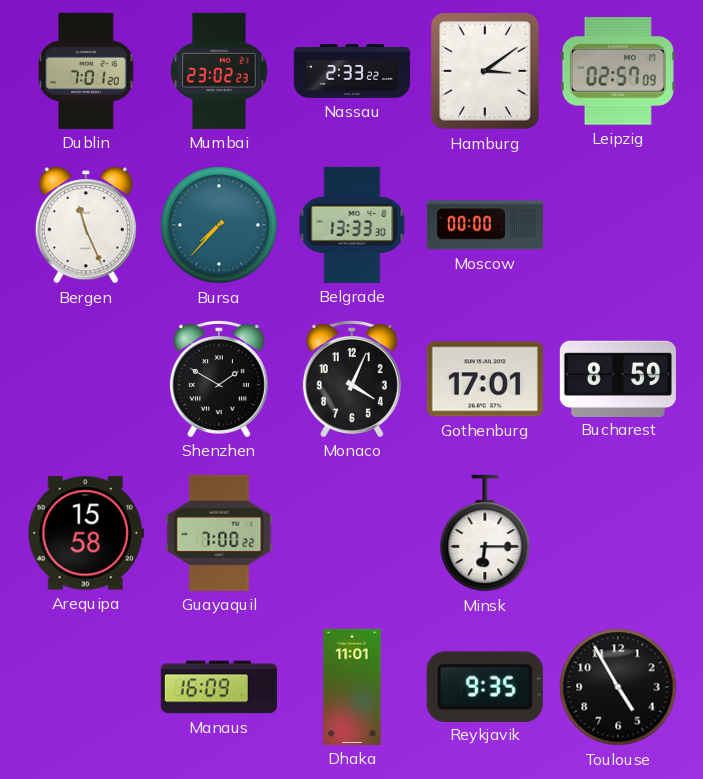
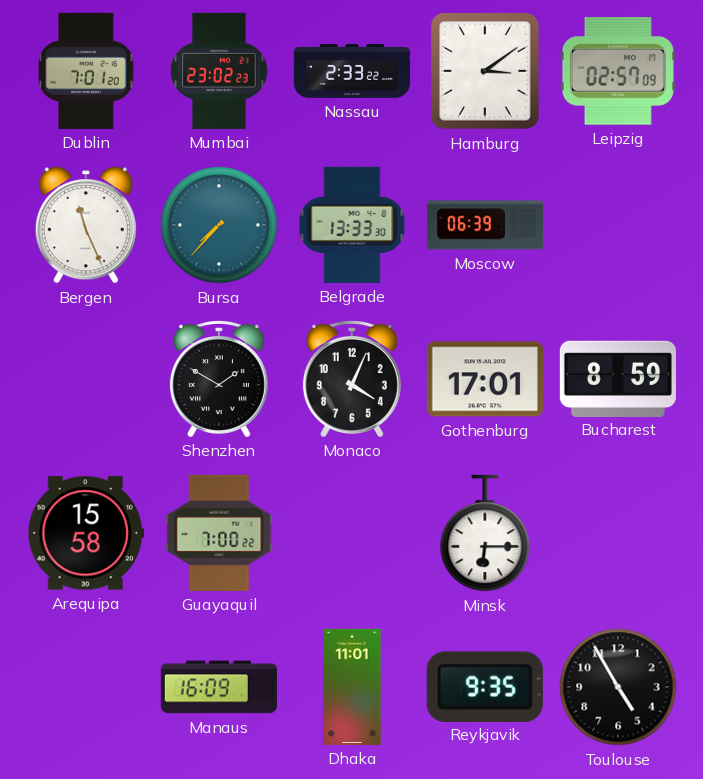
Moscow: 00:00 -> 06:39
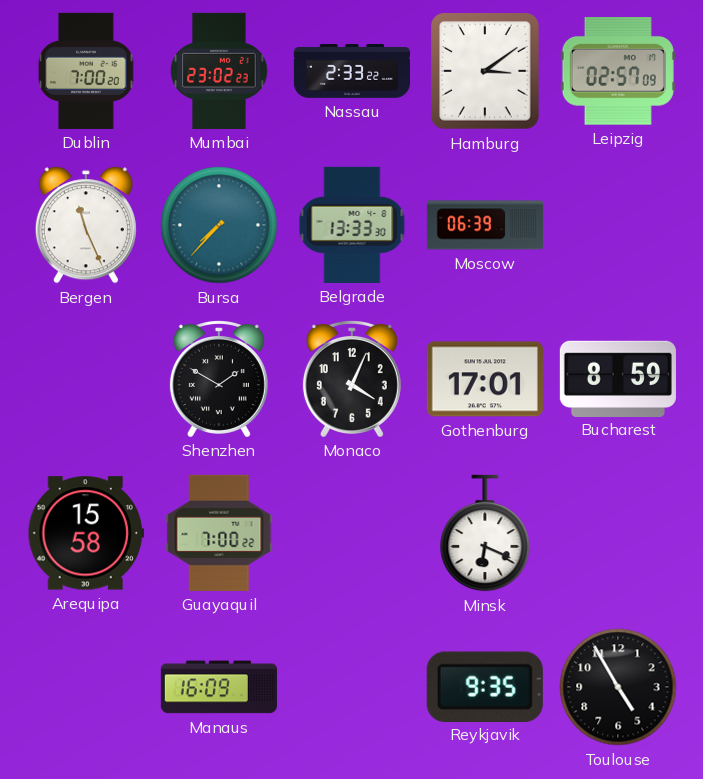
Dublin: 7:01 -> 7:00
Minsk: 6:15 -> 6:19
Dhaka: 11:01 -> none
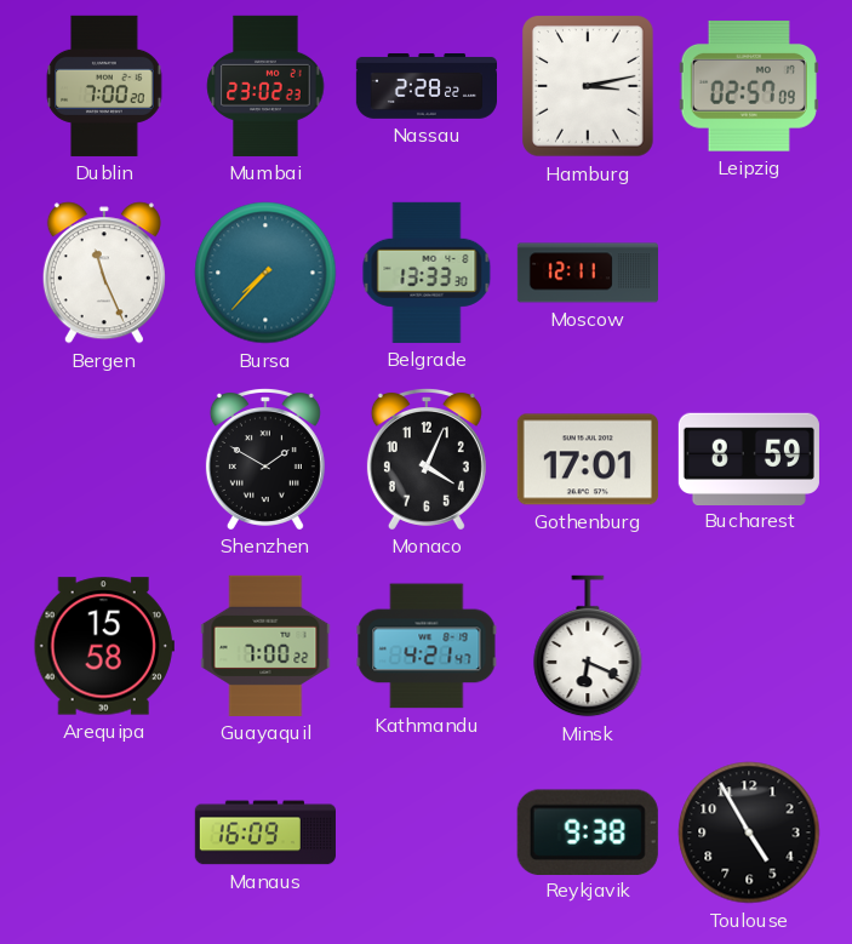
Nassau: 2:33 -> 2:28
Hamburg: 3:09 -> 3:13
Moscow: 06:39 -> 12:11
Kathmandu: none -> 4:21
Reykjavik: 9:35 -> 9:38
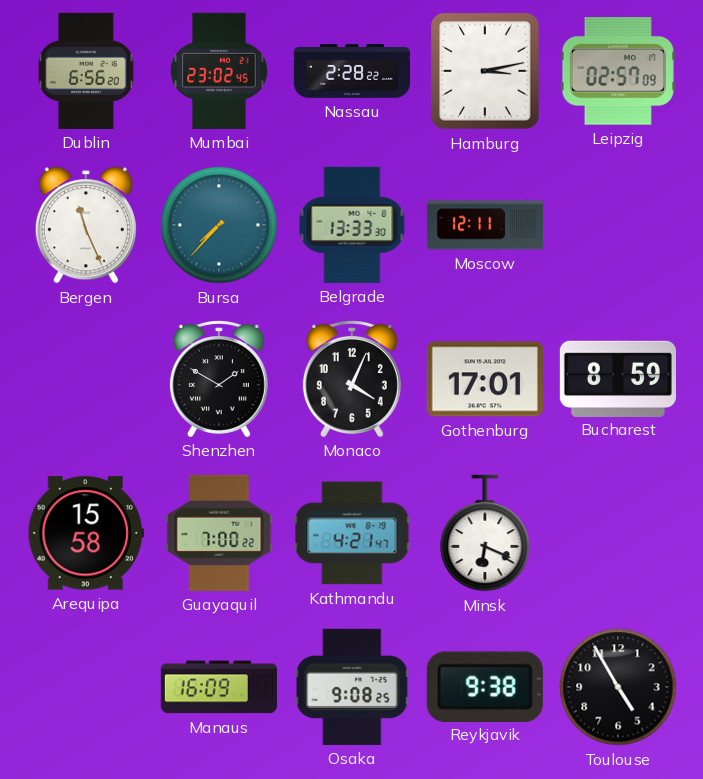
Dublin: 7:00 -> 6:56
Mumbai: 23:02:23 -> 23:02:45
Osaka: none -> 9:08
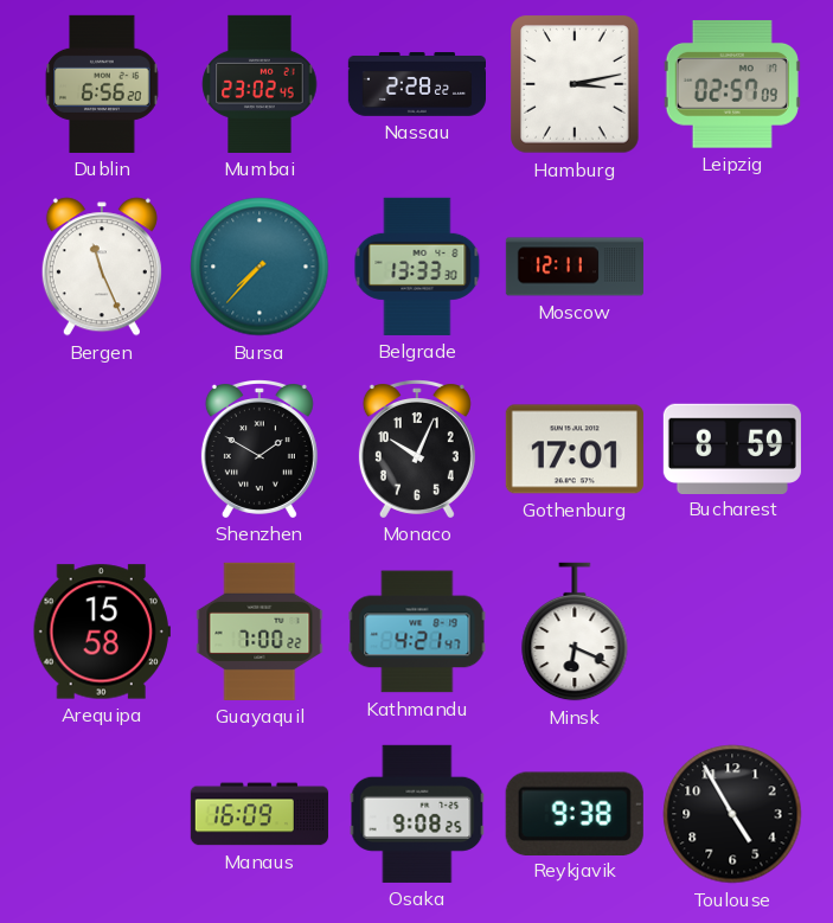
Monaco: 4:04 -> 10:04
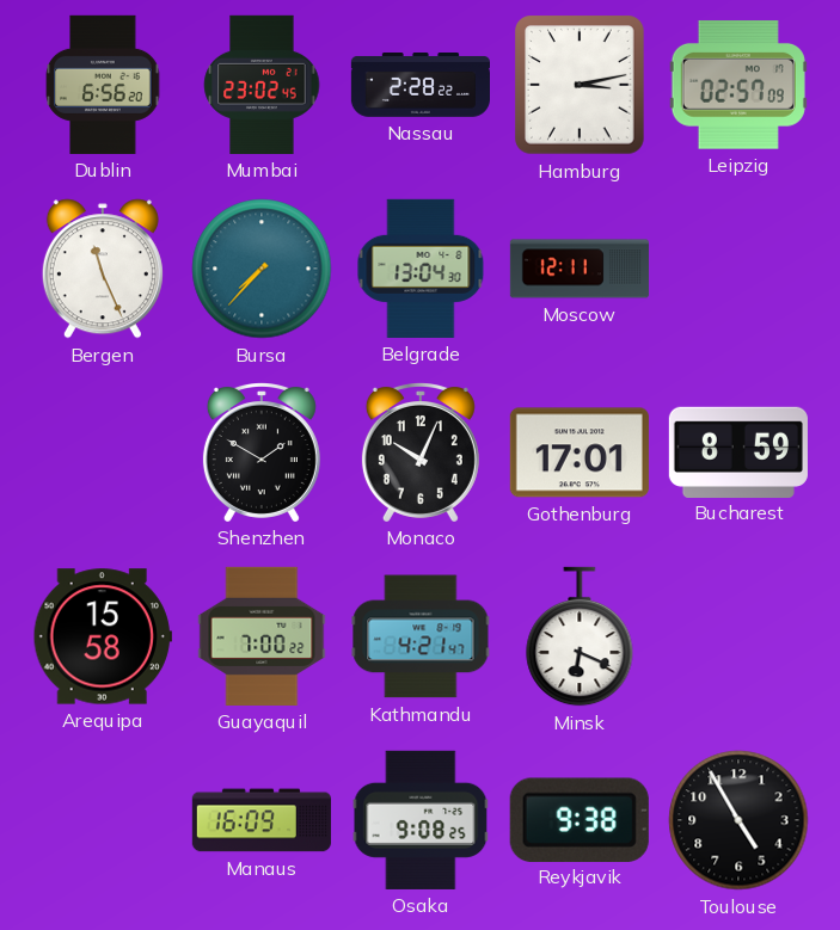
Belgrade: 13:33 -> 13:04
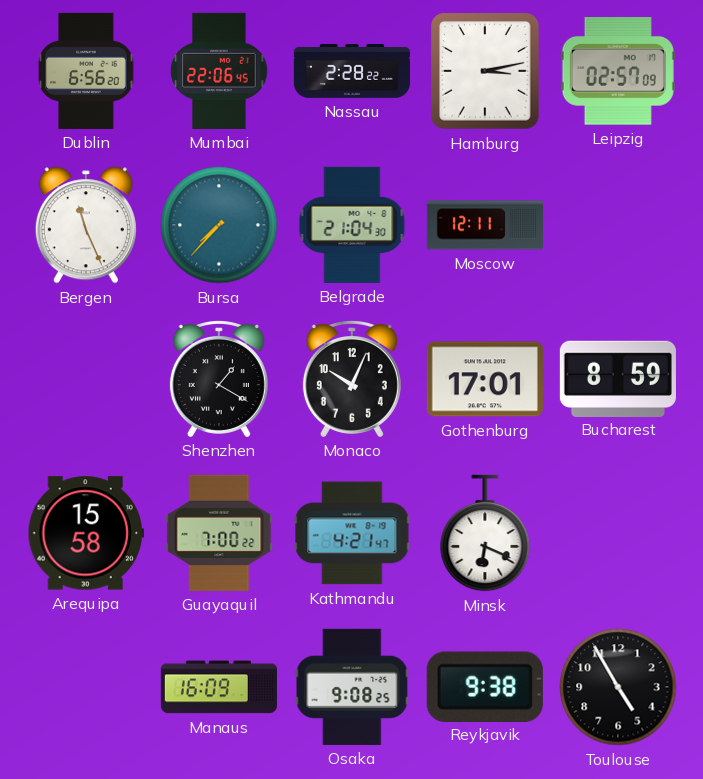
Mumbai: 23:02 -> 22:06
Belgrade: 13:04 -> 21:04
Shenzhen: 1:50 -> 1:20
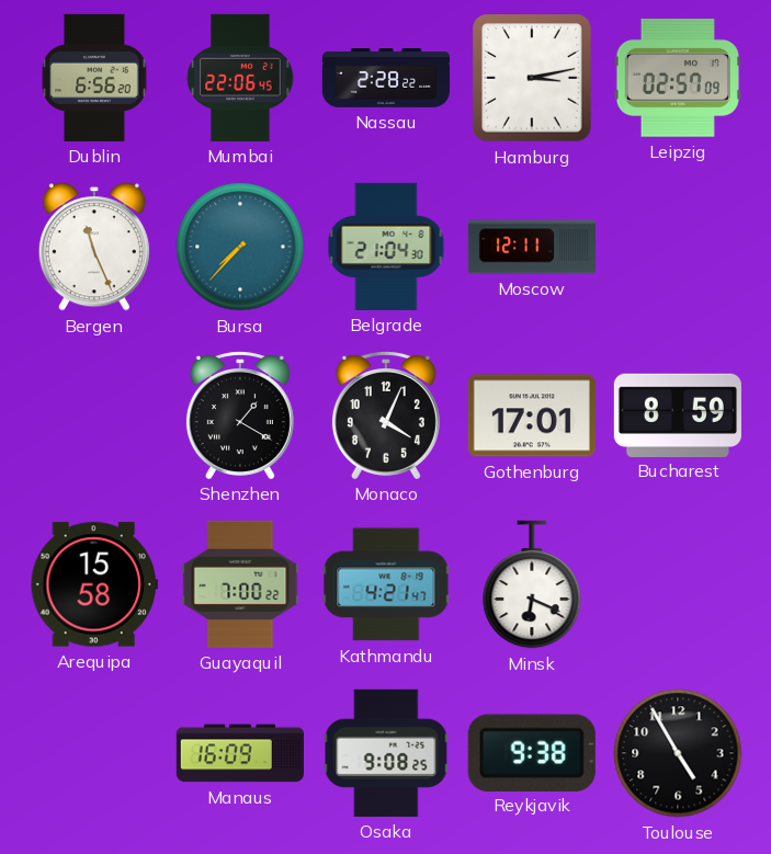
Monaco: 10:04 -> 4:04
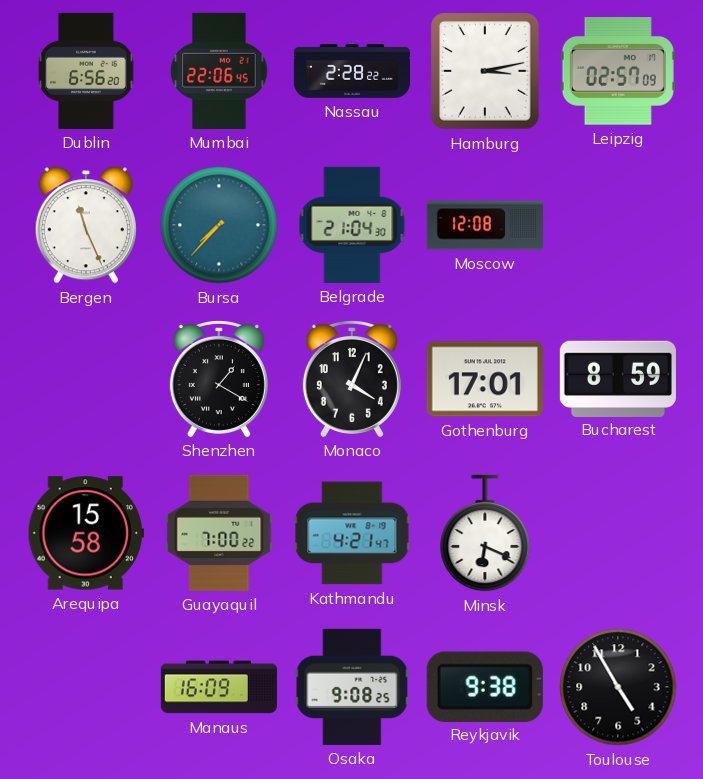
Moscow: 12:11 -> 12:08
